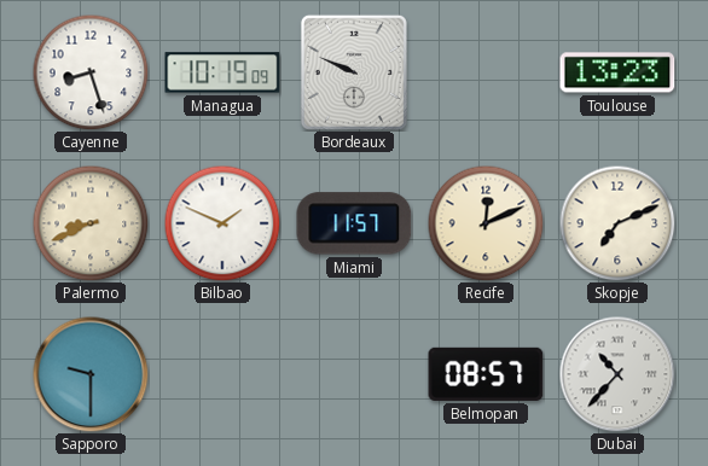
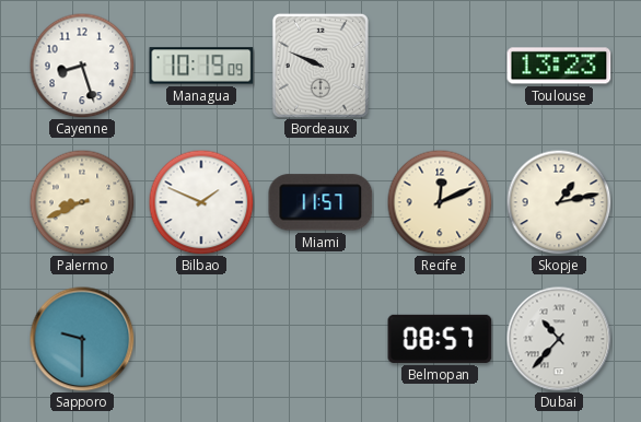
Skopje: 7:11 -> 1:13
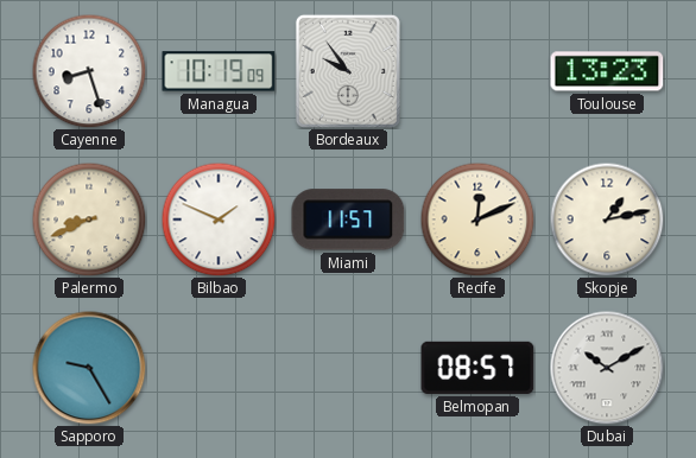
Bordeaux: 9:49 -> 9:54
Sapporo: 9:30 -> 9:25
Dubai: 10:37 -> 10:10
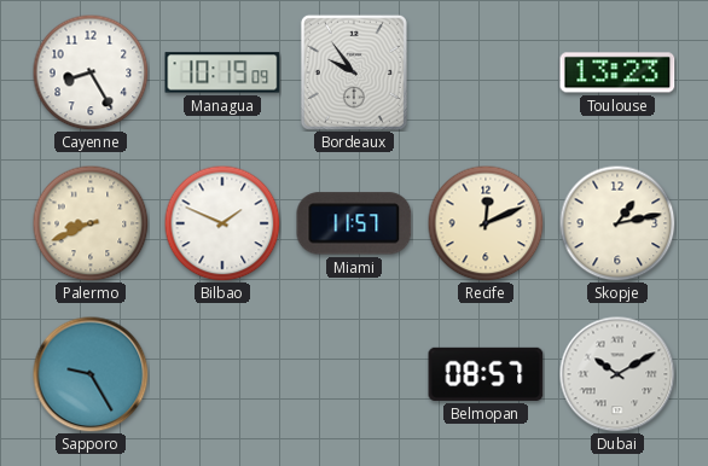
Cayenne: 8:27 -> 8:25
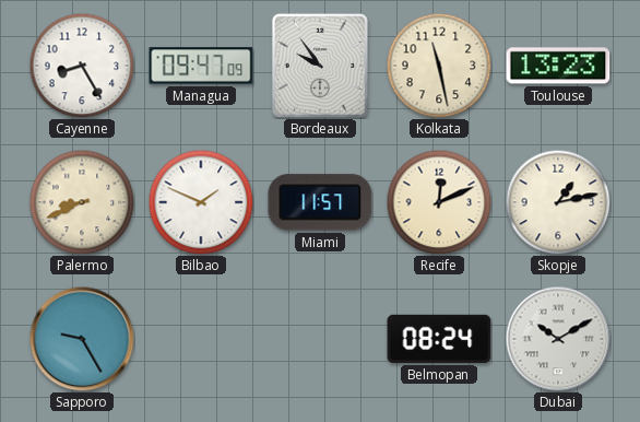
Managua: 10:19 -> 09:47
Kolkata: none -> 11:28
Belmopan: 08:57 -> 08:24
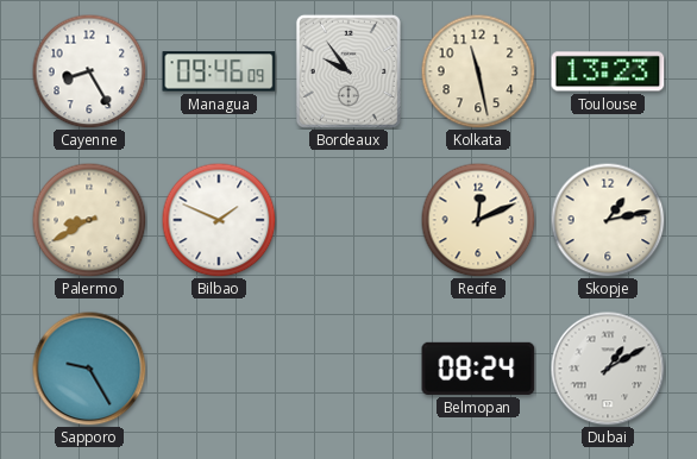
Managua: 09:47 -> 09:46
Palermo: 8:41 -> 8:40
Miami: 11:57 -> none
Dubai: 10:10 -> 1:10
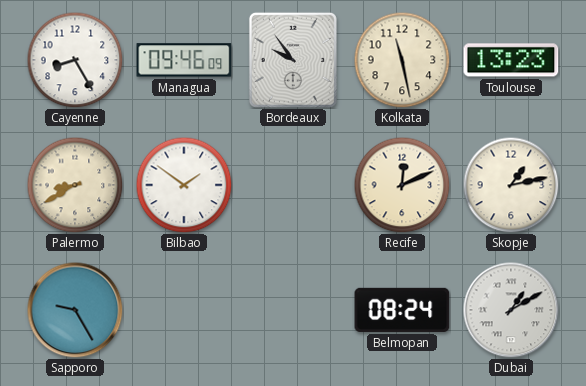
Bilbao: 1:49 -> 1:51
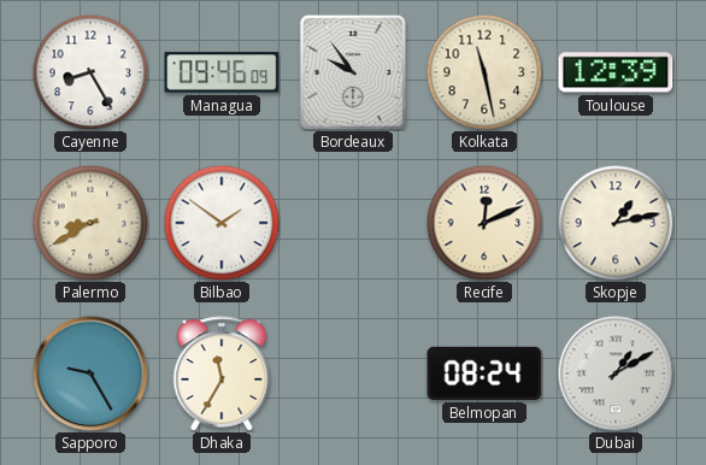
Toulouse: 13:23 -> 12:39
Dhaka: none -> 11:35
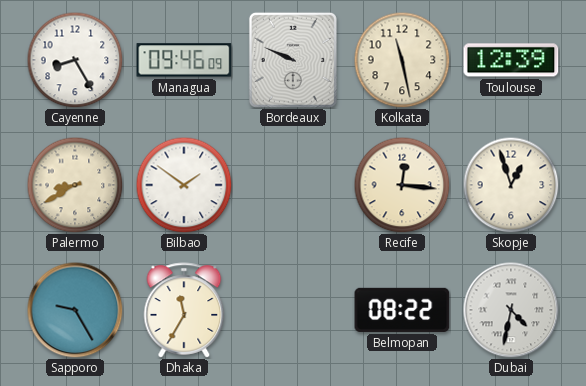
Bordeaux: 9:54 -> 9:49
Recife: 12:11 -> 12:16
Skopje: 1:13 -> 12:57
Belmopan: 08:24 -> 08:22
Dubai: 1:10 -> 4:32
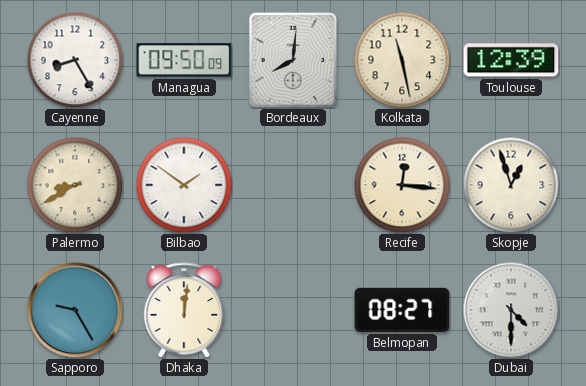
Managua: 09:46 -> 09:50
Bordeaux: 9:49 -> 8:01
Dhaka: 11:35 -> 12:01
Belmopan: 08:22 -> 08:27
Dubai: 4:32 -> 4:30
